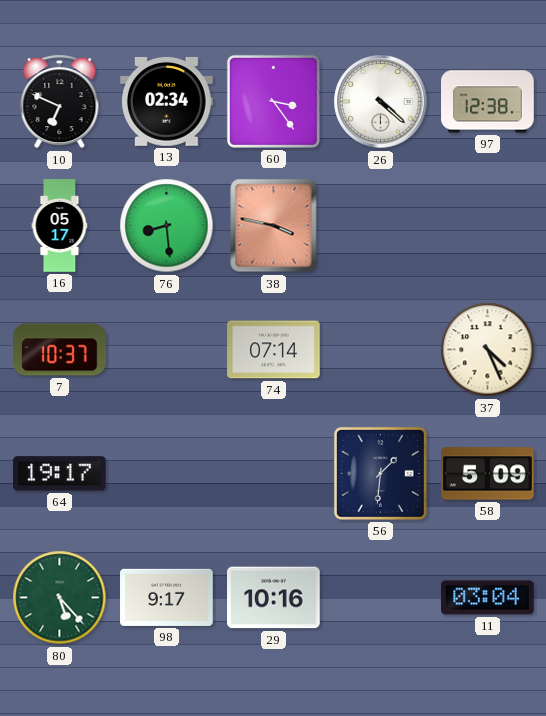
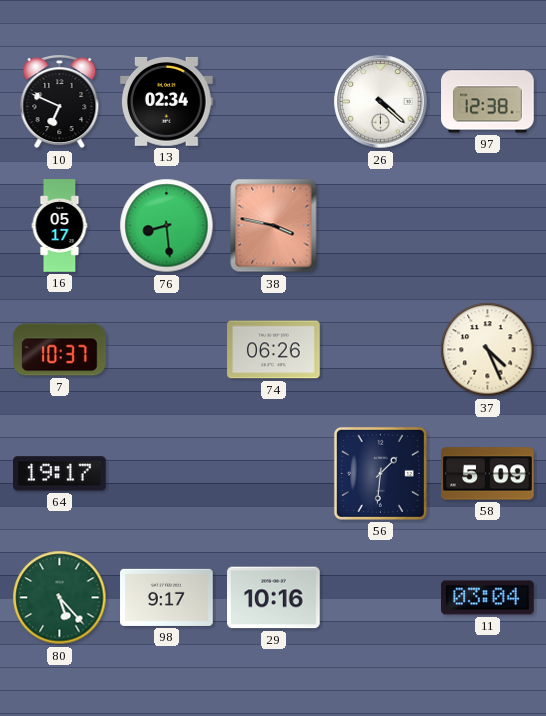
60: 3:24 -> none
74: 07:14 -> 06:26
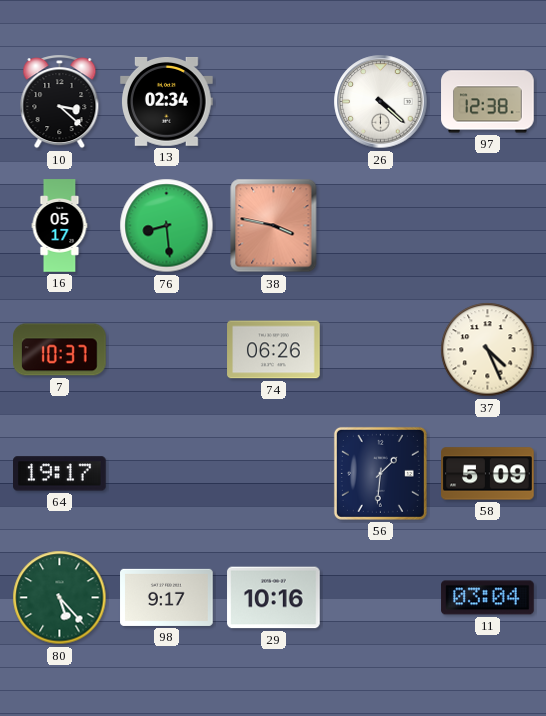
10: 6:49 -> 3:22
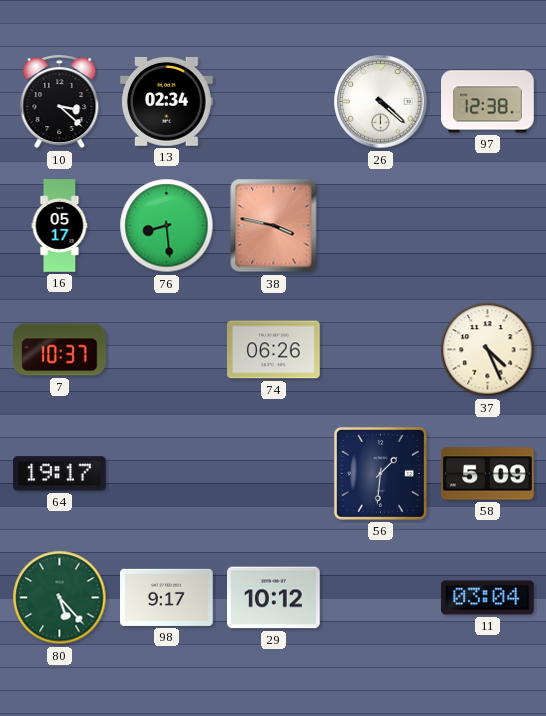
29: 10:16 -> 10:12
